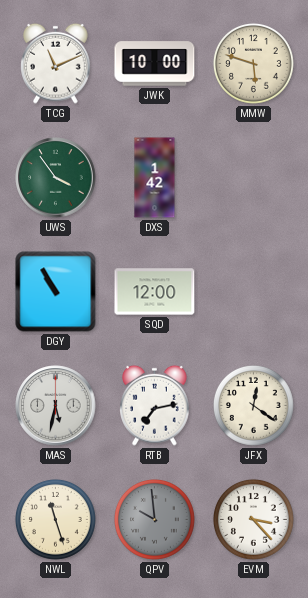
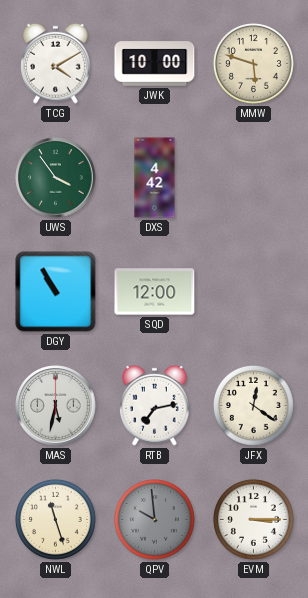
TCG: 11:11 -> 4:10
DXS: 1:42 -> 4:42
EVM: 3:23 -> 3:15
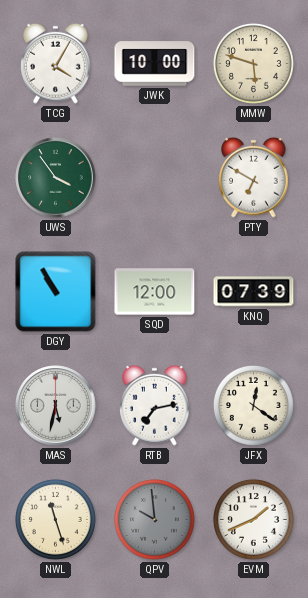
TCG: 4:10 -> 4:05
DXS: 4:42 -> none
PTY: none -> 6:50
KNQ: none -> 07:39
EVM: 3:15 -> 1:41
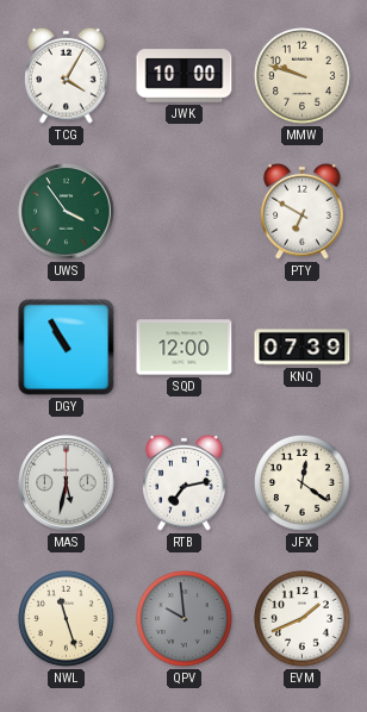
MMW: 5:48 -> 9:48
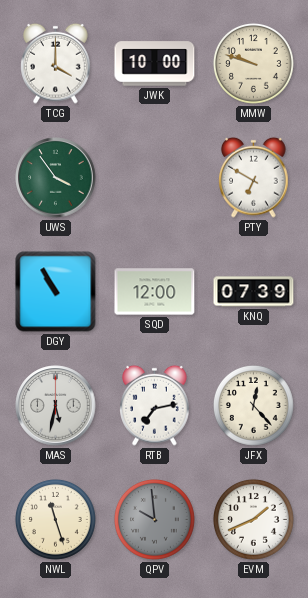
TCG: 4:05 -> 4:00
JFX: 12:21 -> 12:23
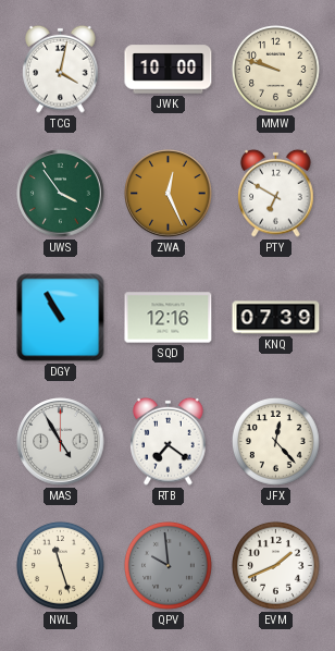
TCG: 4:00 -> 4:02
ZWA: none -> 12:26
SQD: 12:00 -> 12:16
MAS: 5:32 -> 4:55
RTB: 7:13 -> 7:21
